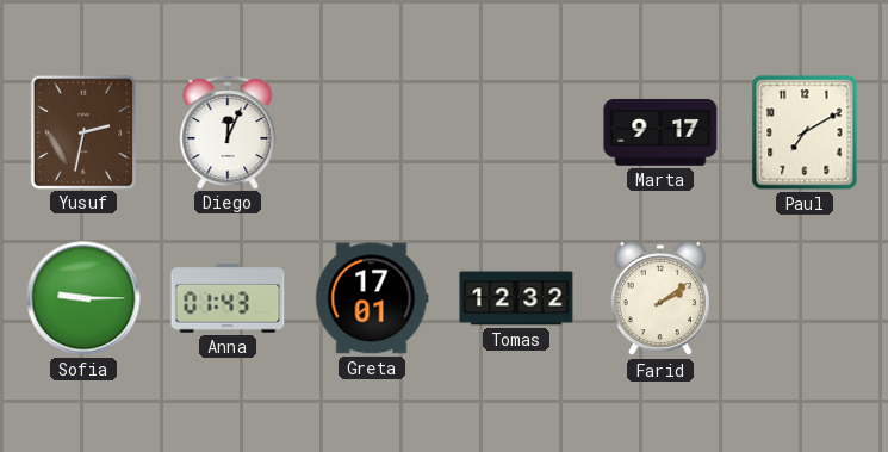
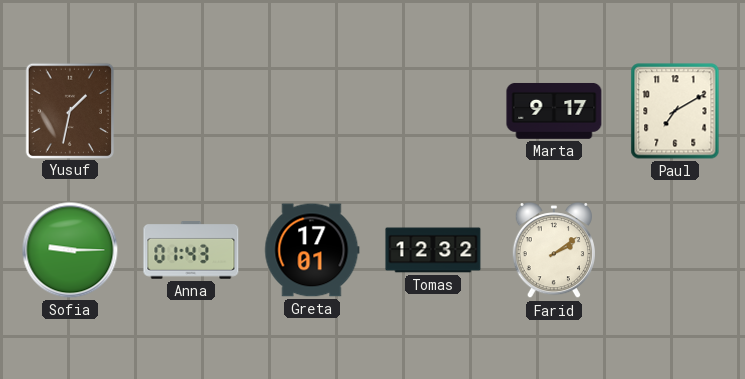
Yusuf: 2:32 -> 1:32
Diego: 12:04 -> none
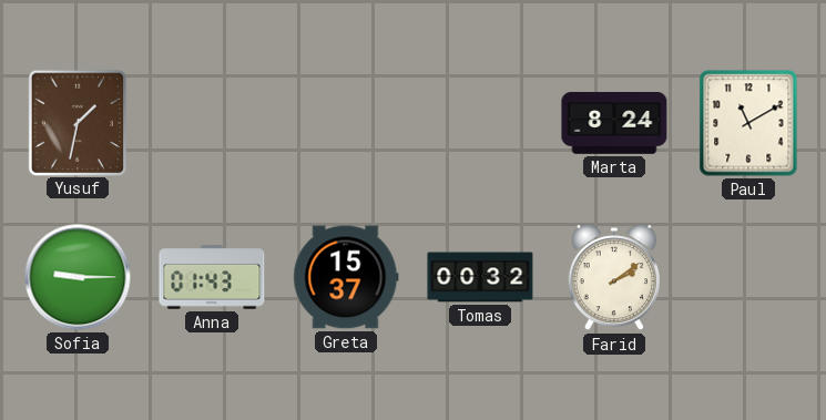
Marta: 9:17 -> 8:24
Paul: 7:10 -> 11:10
Greta: 17:01 -> 15:37
Tomas: 12:32 -> 00:32
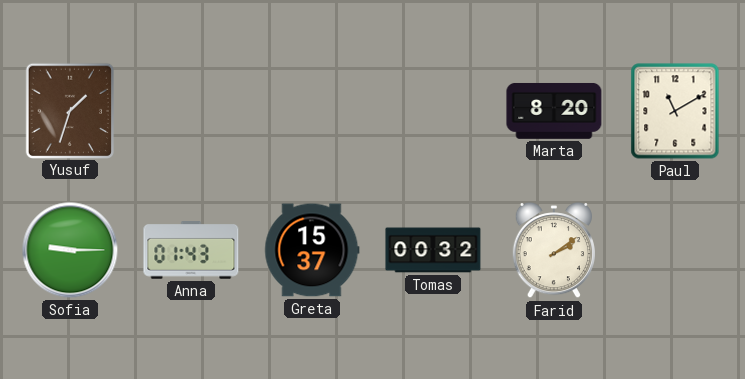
Yusuf: 1:32 -> 1:33
Marta: 8:24 -> 8:20
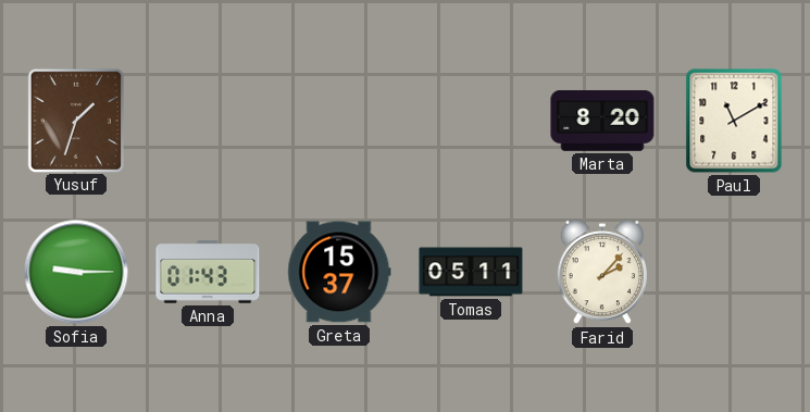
Tomas: 00:32 -> 05:11
Farid: 2:09 -> 2:07
